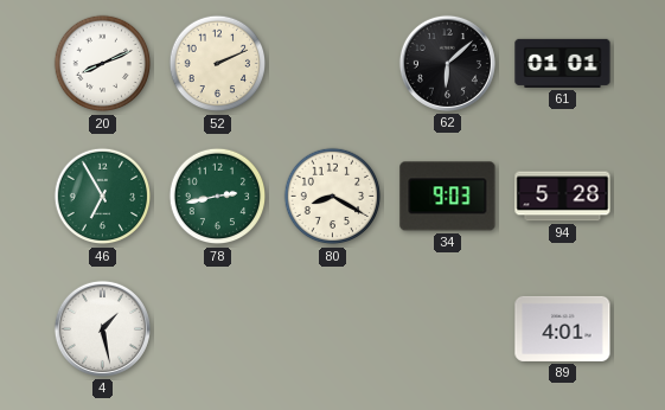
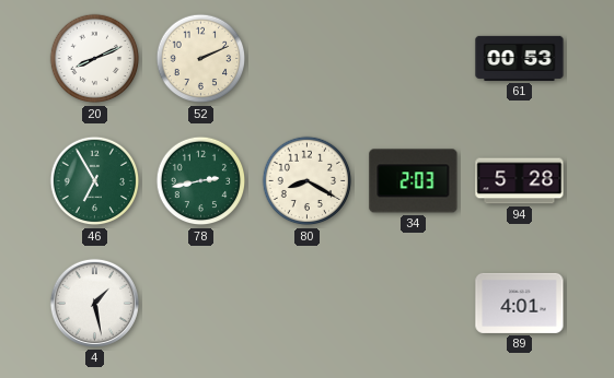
62: 6:08 -> none
61: 01:01 -> 00:53
34: 9:03 -> 2:03
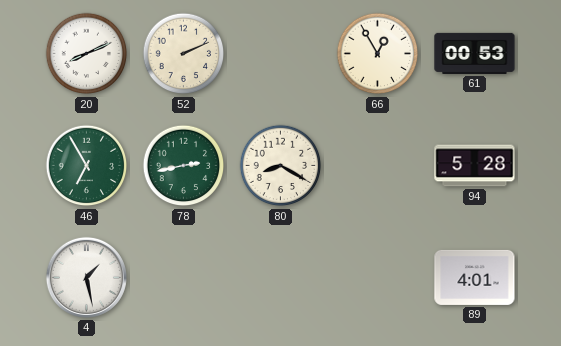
66: none -> 12:55
34: 2:03 -> none
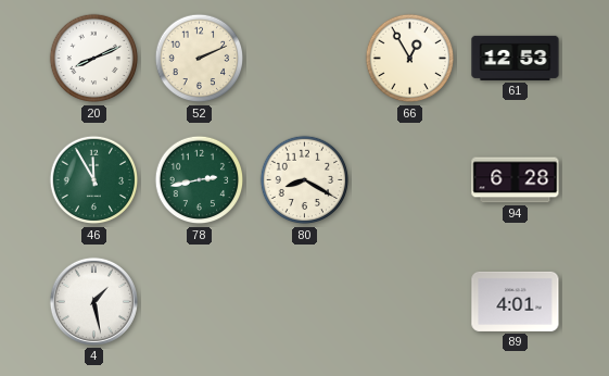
61: 00:53 -> 12:53
46: 6:55 -> 11:55
94: 5:28 -> 6:28
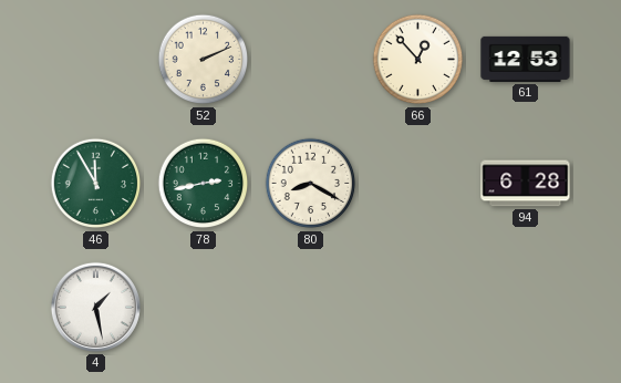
20: 8:11 -> none
66: 12:55 -> 12:53
89: 4:01 -> none
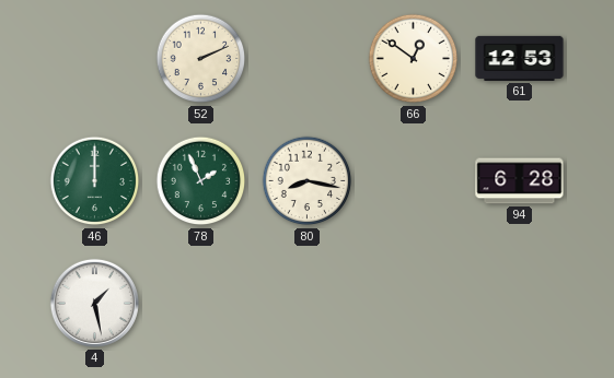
66: 12:53 -> 12:51
46: 11:55 -> 12:00
78: 2:43 -> 1:56
80: 8:20 -> 8:17
